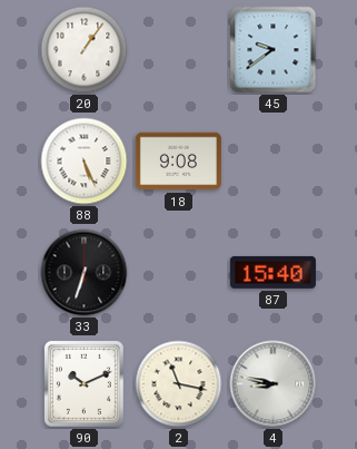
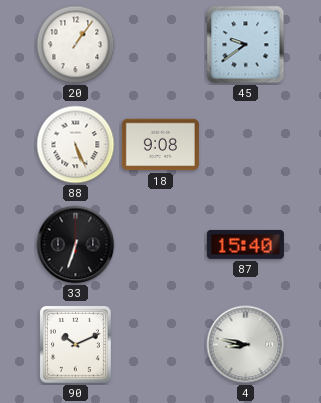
2: 11:17 -> none
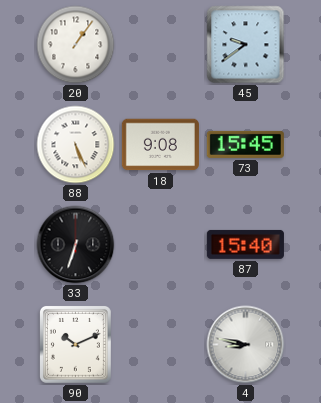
73: none -> 15:45
